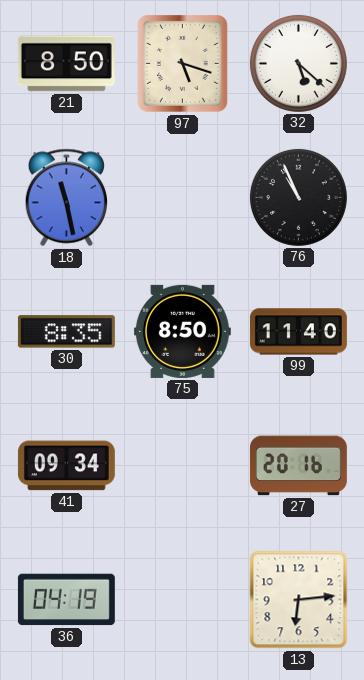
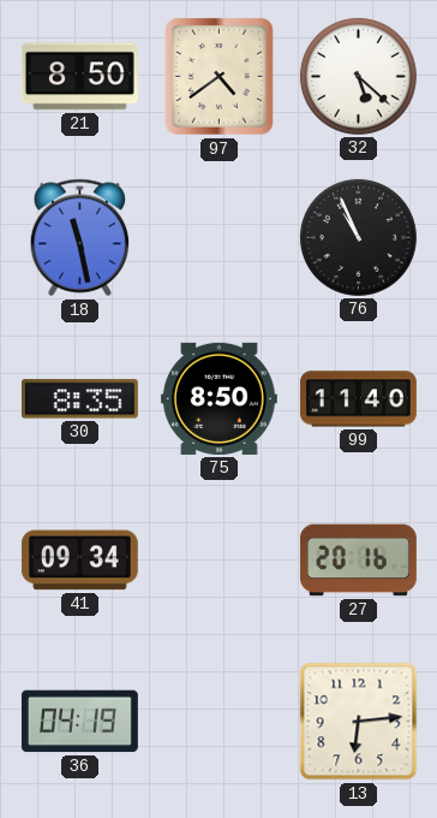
97: 5:18 -> 4:39
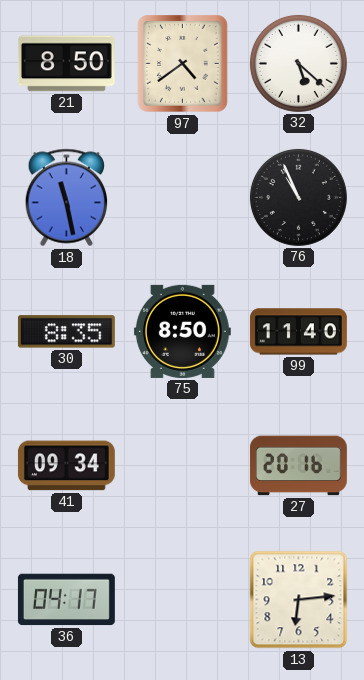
36: 04:19 -> 04:17
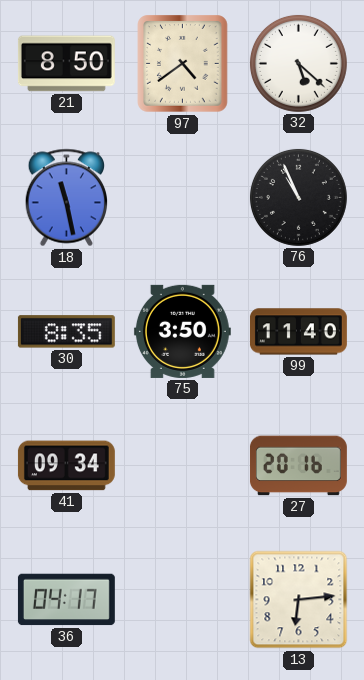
75: 8:50 -> 3:50
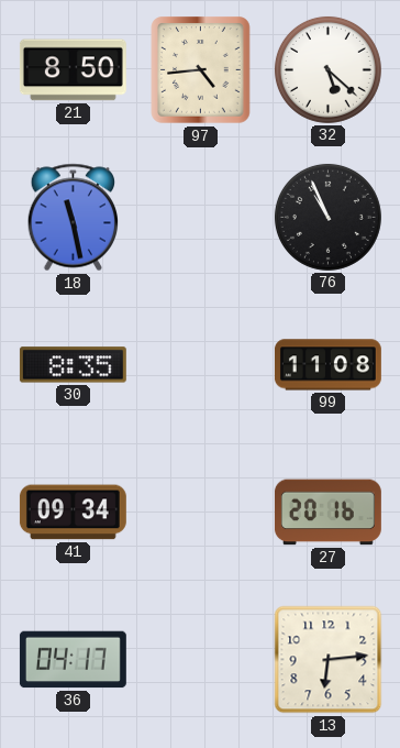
97: 4:39 -> 4:44
75: 3:50 -> none
99: 11:40 -> 11:08
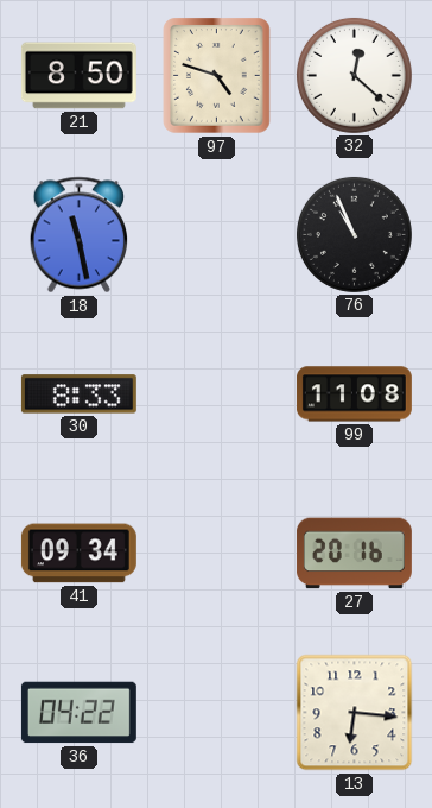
97: 4:44 -> 4:48
32: 5:22 -> 12:22
30: 8:35 -> 8:33
36: 04:17 -> 04:22
13: 6:14 -> 6:16
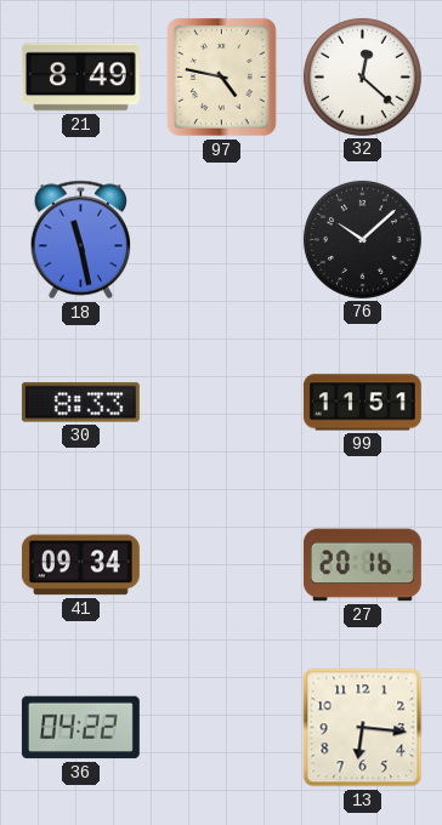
21: 8:50 -> 8:49
97: 4:48 -> 4:47
76: 10:56 -> 10:08
99: 11:08 -> 11:51
